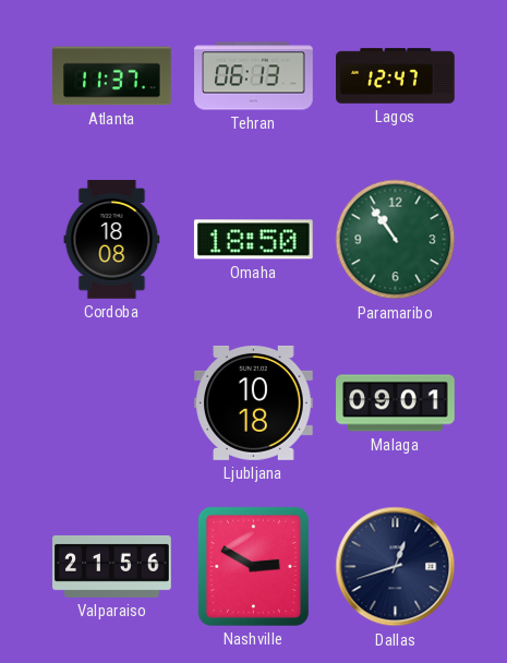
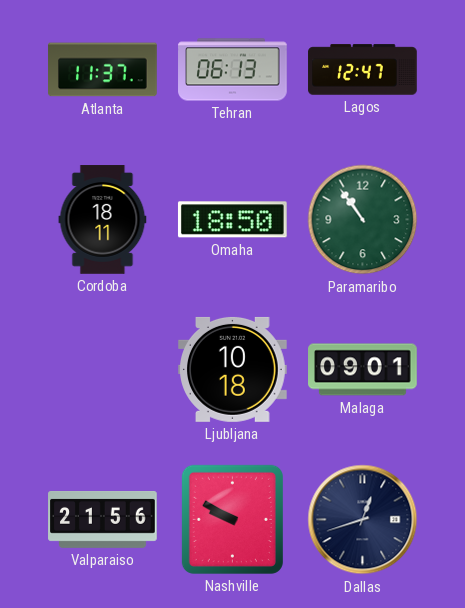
Cordoba: 18:08 -> 18:11
Nashville: 2:50 -> 9:50
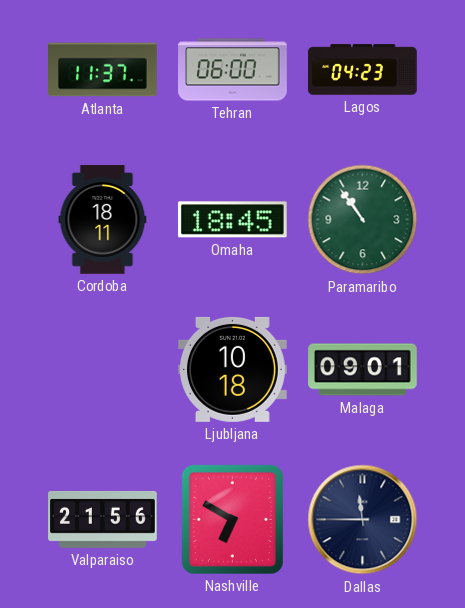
Tehran: 06:13 -> 06:00
Lagos: 12:47 -> 04:23
Omaha: 18:50 -> 18:45
Nashville: 9:50 -> 6:50
Dallas: 12:42 -> 11:45
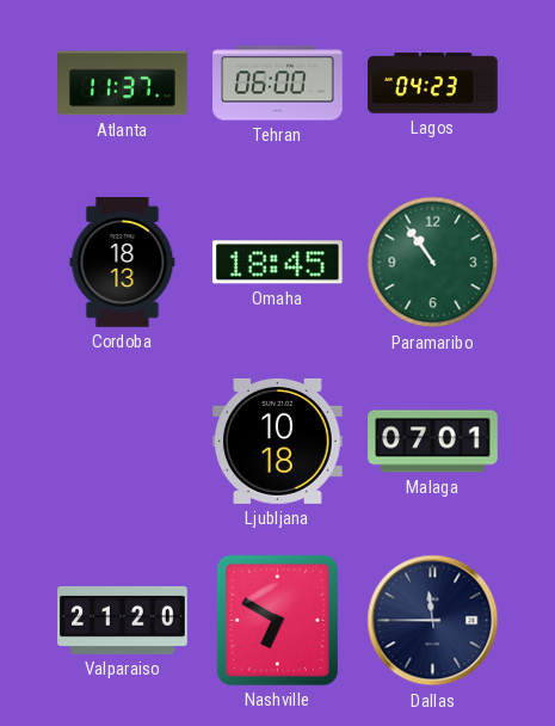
Cordoba: 18:11 -> 18:13
Malaga: 09:01 -> 07:01
Valparaiso: 21:56 -> 21:20
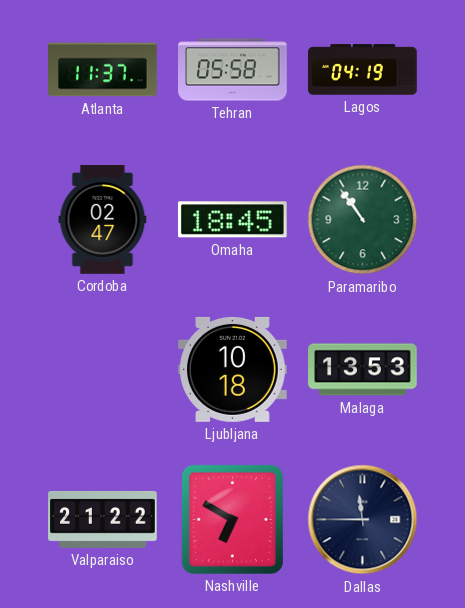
Tehran: 06:00 -> 05:58
Lagos: 04:23 -> 04:19
Cordoba: 18:13 -> 02:47
Malaga: 07:01 -> 13:53
Valparaiso: 21:20 -> 21:22
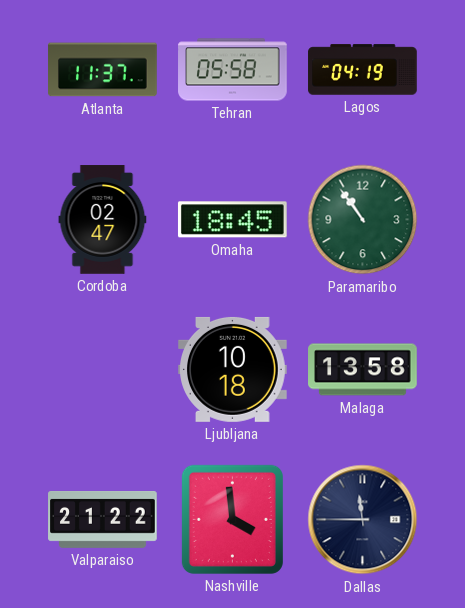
Malaga: 13:53 -> 13:58
Nashville: 6:50 -> 3:59
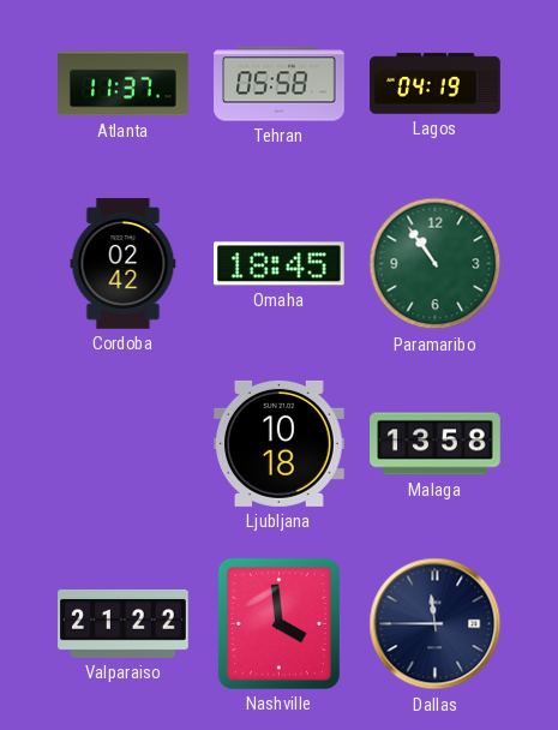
Cordoba: 02:47 -> 02:42
